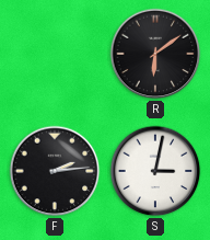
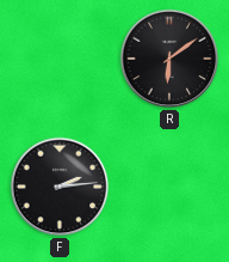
S: 3:02 -> none
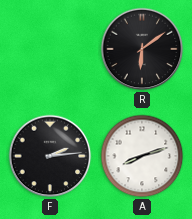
A: none -> 8:12
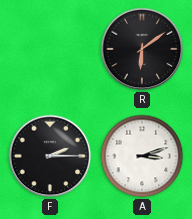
F: 2:14 -> 2:15
A: 8:12 -> 3:12
